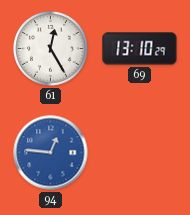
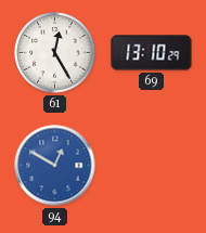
94: 12:46 -> 12:50
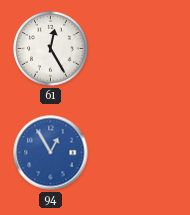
69: 13:10 -> none
94: 12:50 -> 12:55
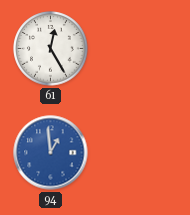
94: 12:55 -> 12:59
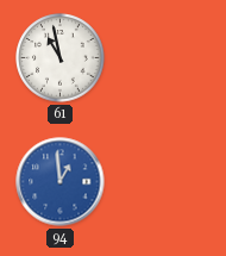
61: 12:25 -> 10:58
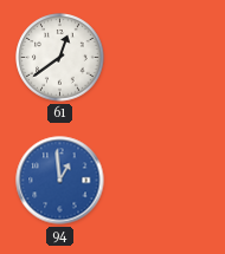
61: 10:58 -> 12:39
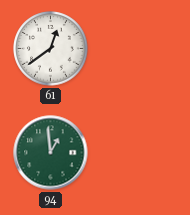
94 dial: blue -> green
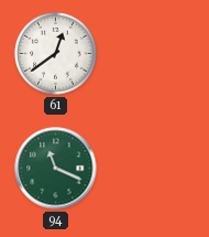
94: 12:59 -> 11:19
